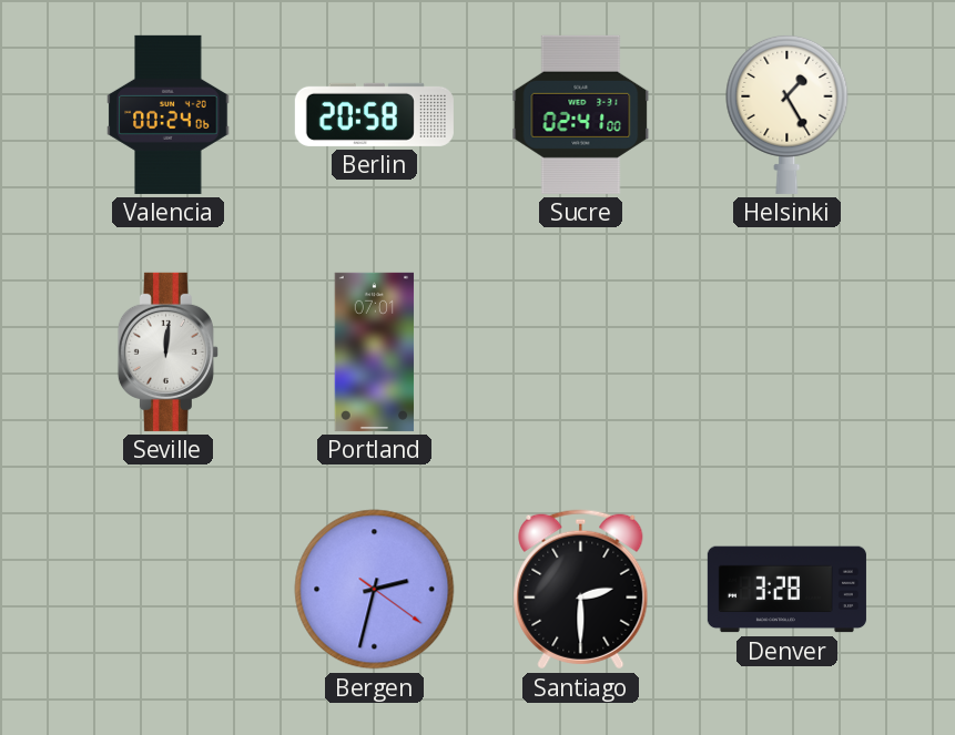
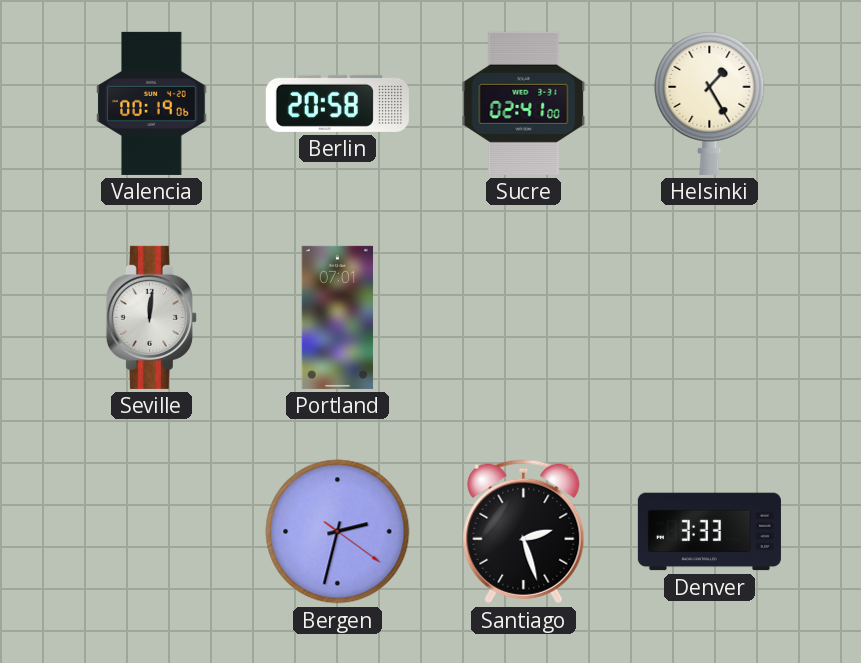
Valencia: 00:24 -> 00:19
Santiago: 2:30 -> 2:27
Denver: 3:28 -> 3:33
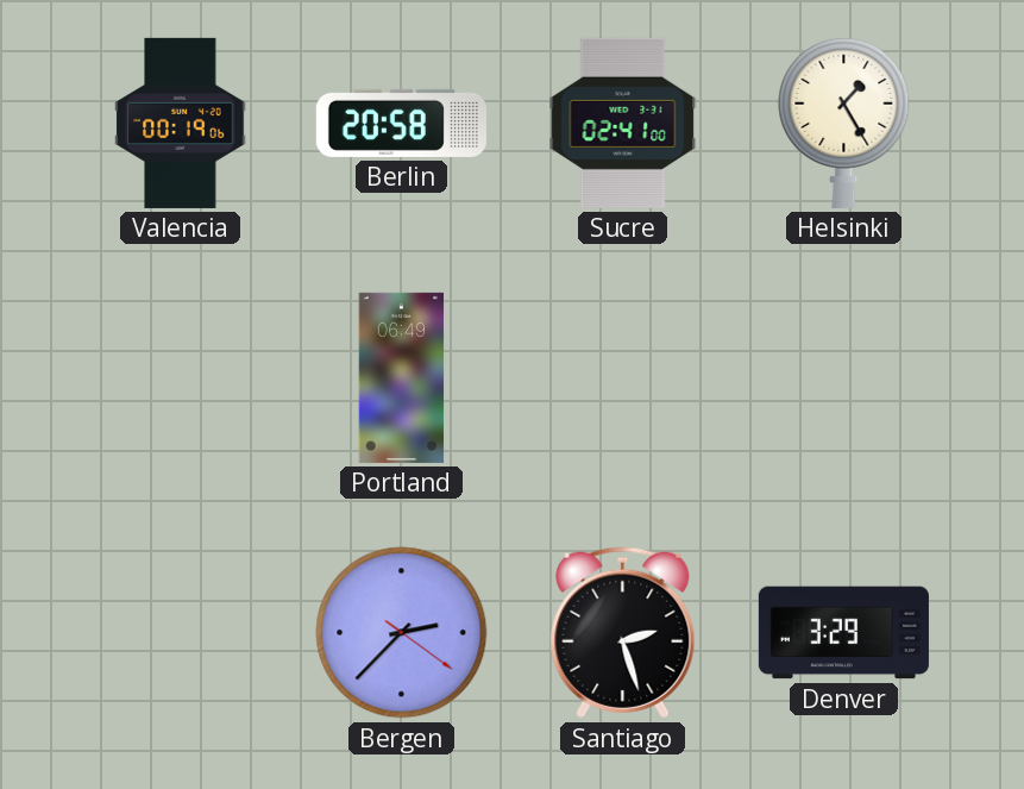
Seville: 12:01 -> none
Portland: 07:01 -> 06:49
Bergen: 2:32 -> 2:37
Denver: 3:33 -> 3:29
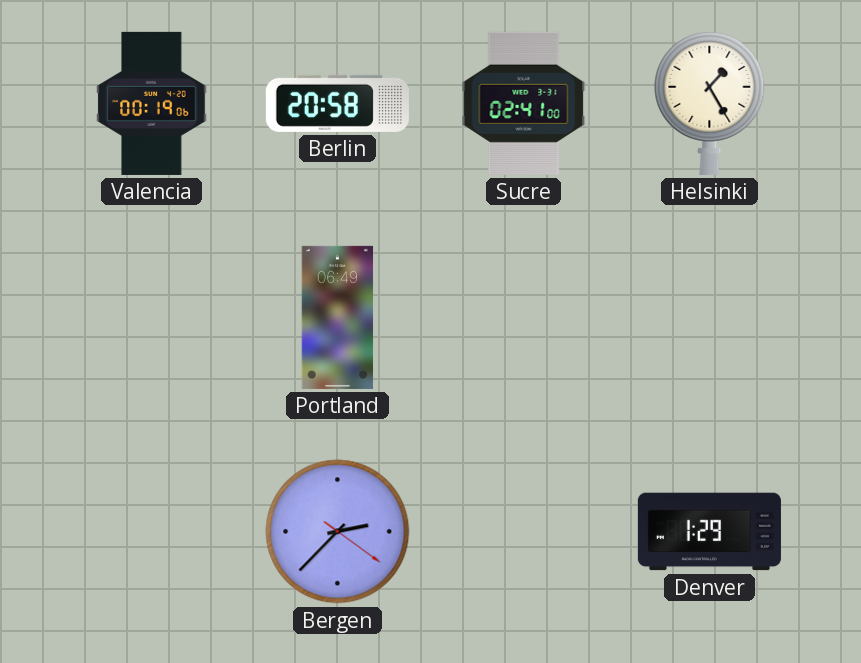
Santiago: 2:27 -> none
Denver: 3:29 -> 1:29
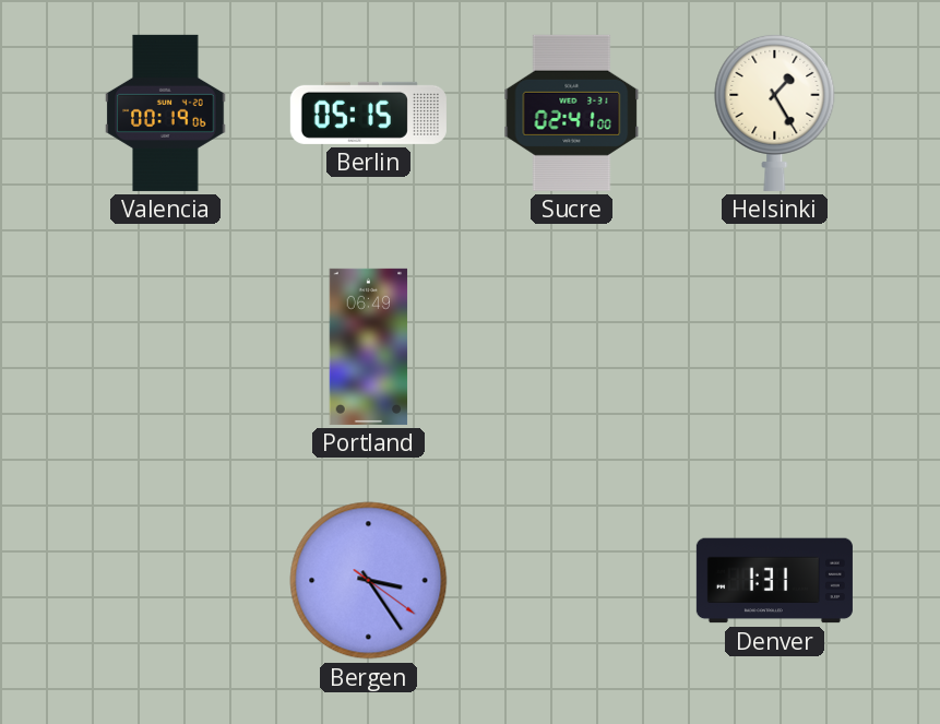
Berlin: 20:58 -> 05:15
Bergen: 2:37 -> 3:24
Denver: 1:29 -> 1:31
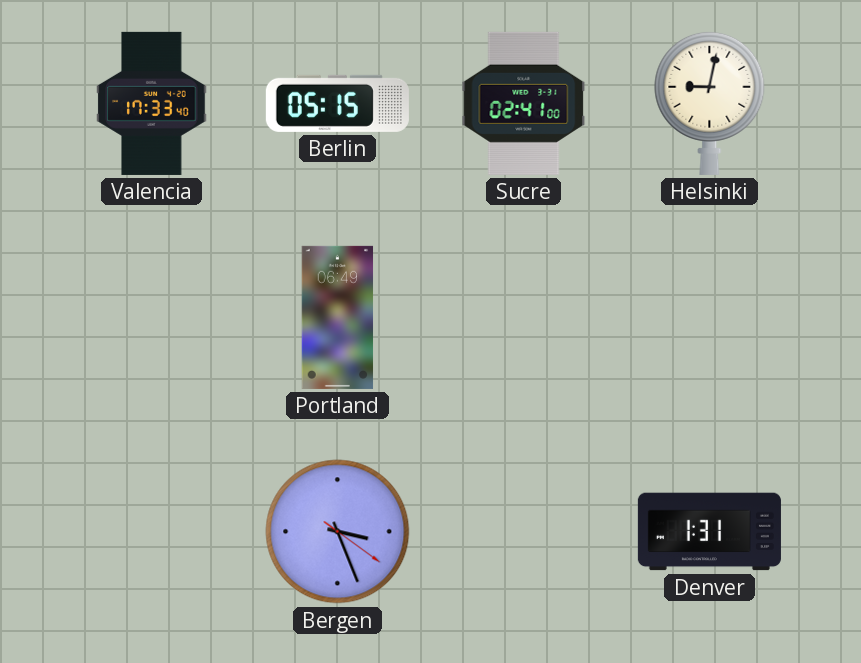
Valencia: 00:19 -> 17:33
Helsinki: 1:25 -> 9:02
Bergen: 3:24 -> 3:26
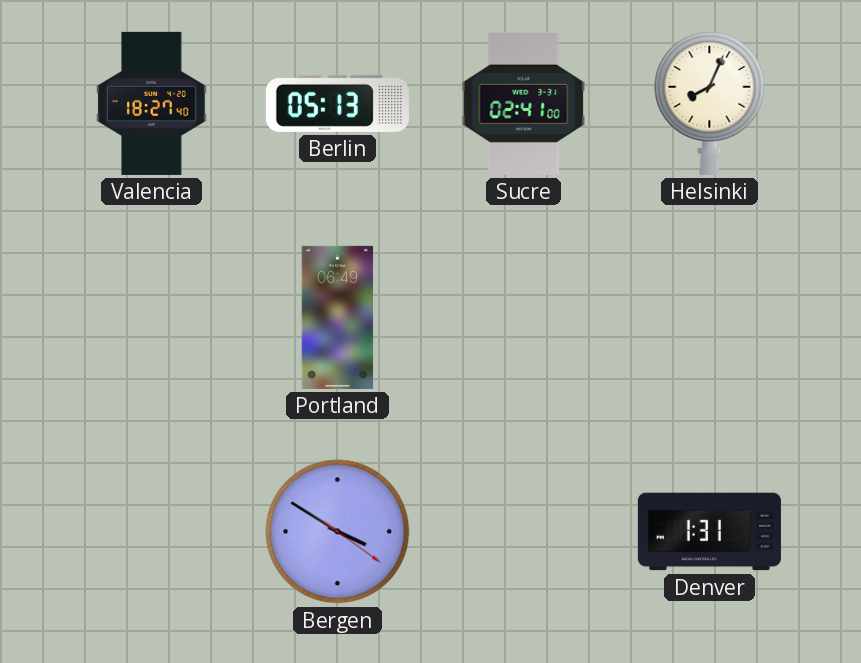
Valencia: 17:33 -> 18:27
Berlin: 05:15 -> 05:13
Helsinki: 9:02 -> 8:04
Bergen: 3:26 -> 3:50
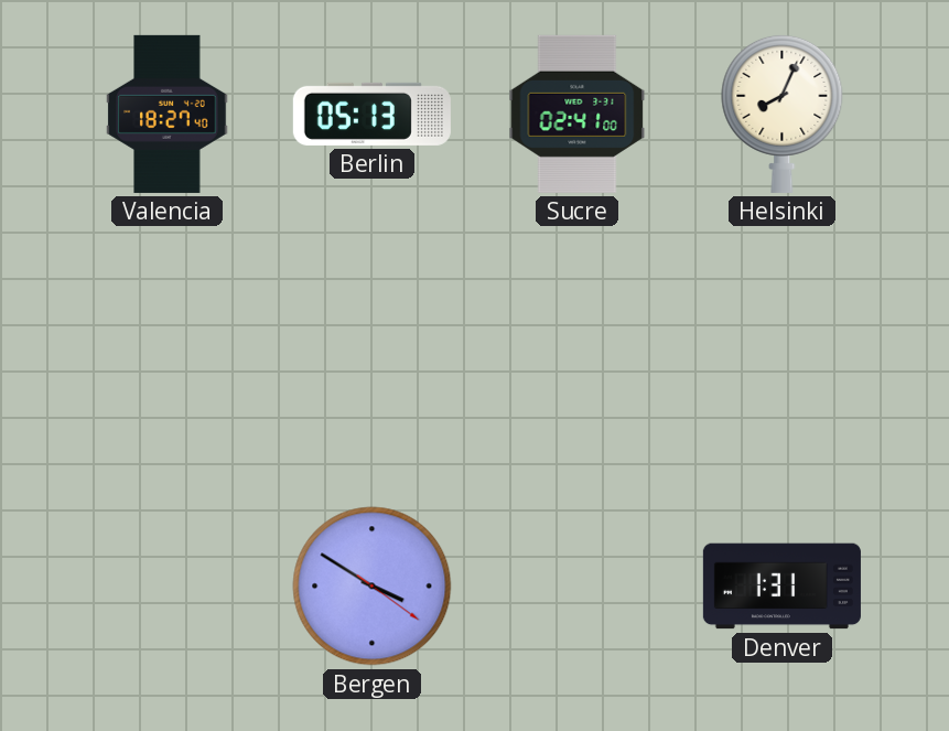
Portland: 06:49 -> none
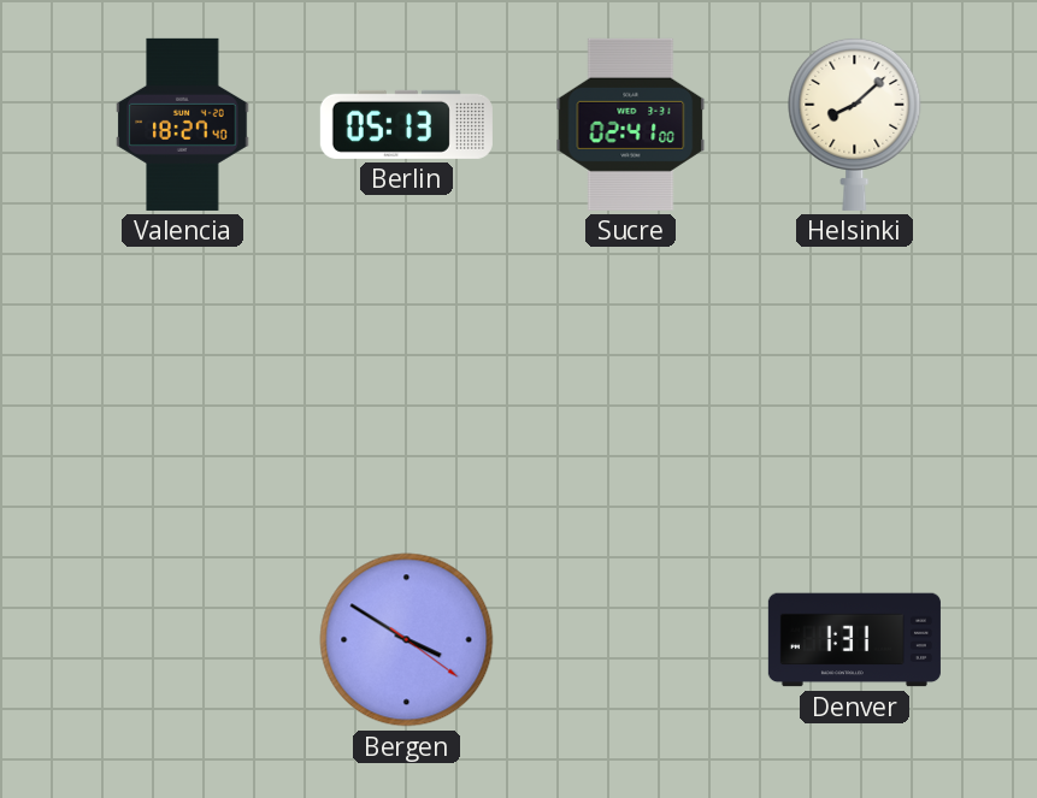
Helsinki: 8:04 -> 8:08
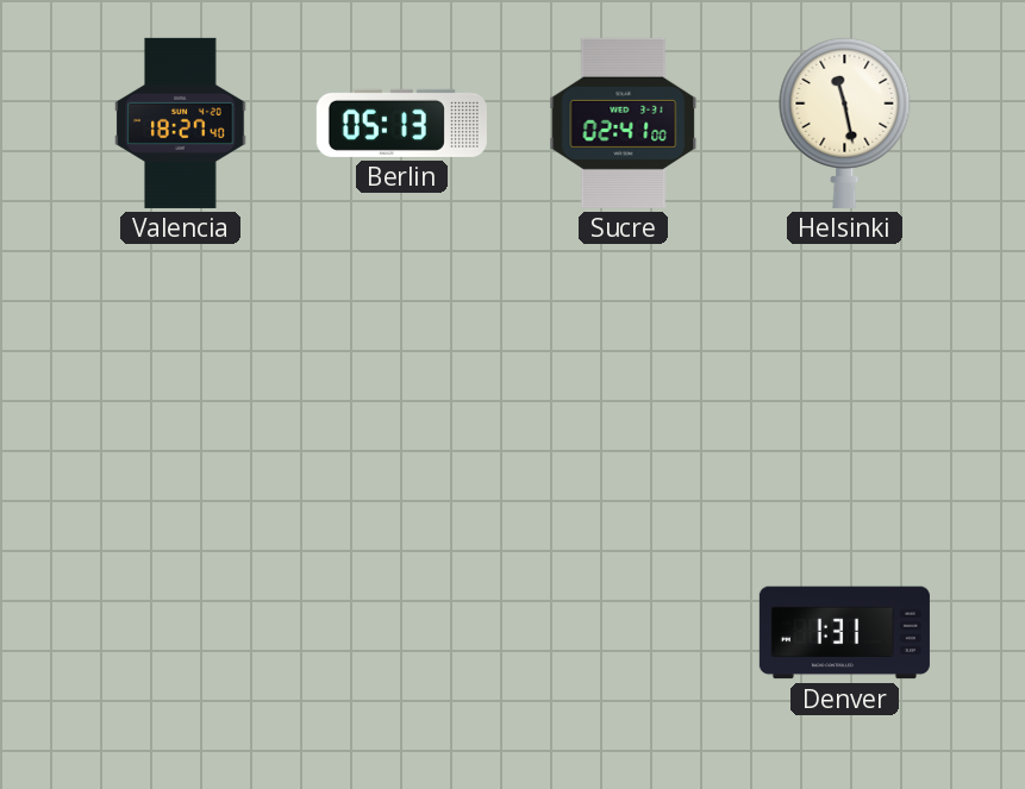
Helsinki: 8:08 -> 11:28
Bergen: 3:50 -> none
